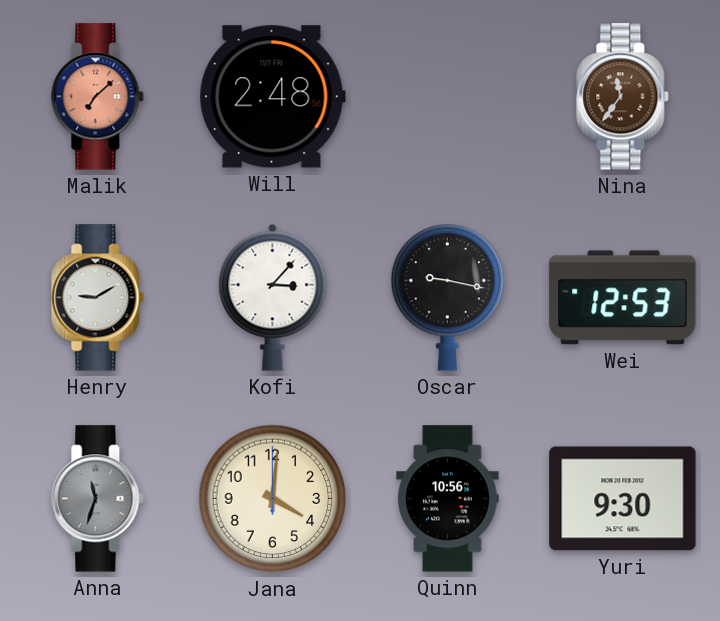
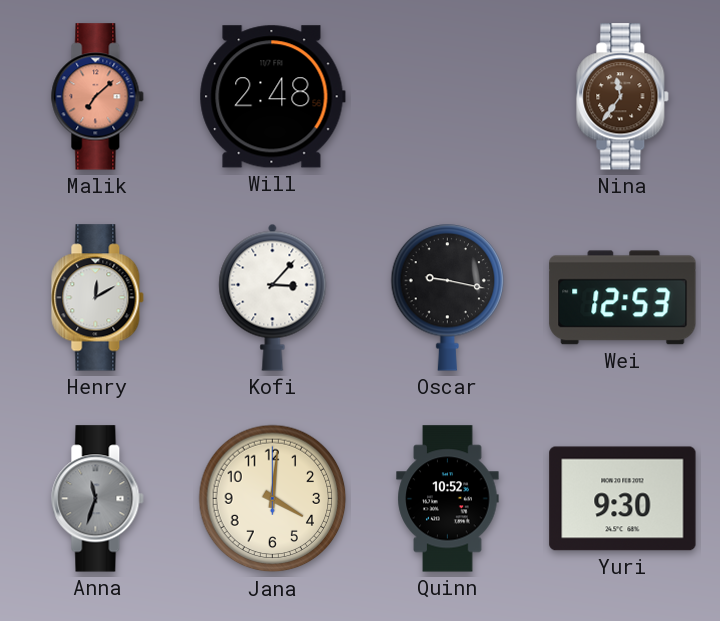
Henry: 9:10 -> 12:10
Quinn: 10:56 -> 10:52
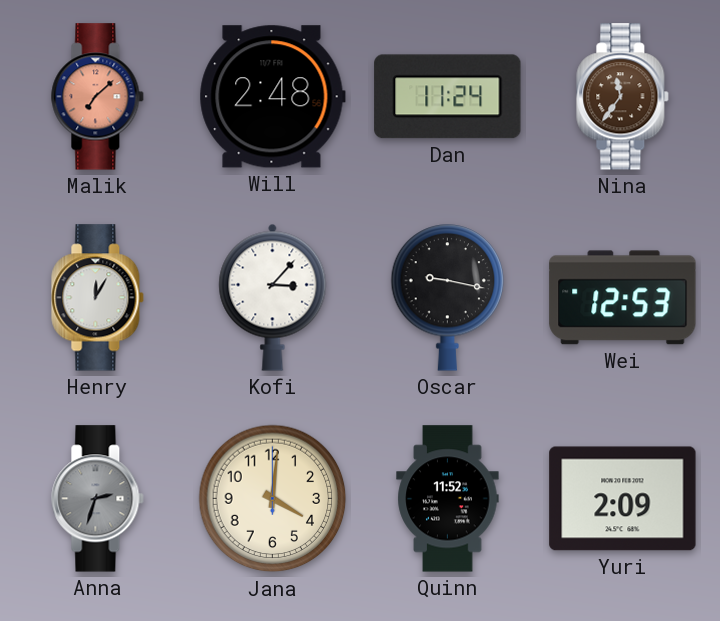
Dan: none -> 11:24
Henry: 12:10 -> 12:05
Anna: 11:33 -> 2:33
Quinn: 10:52 -> 11:52
Yuri: 9:30 -> 2:09
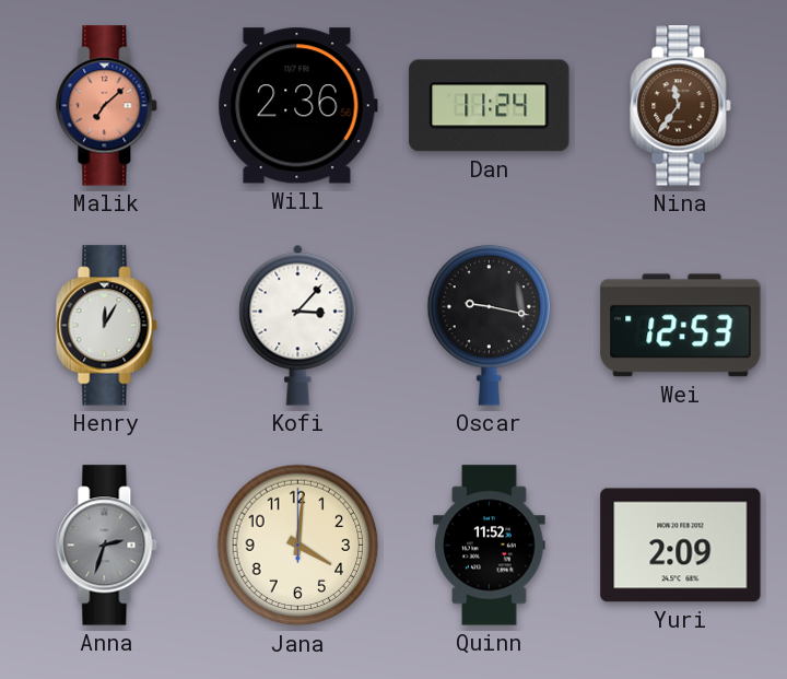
Will: 2:48 -> 2:36
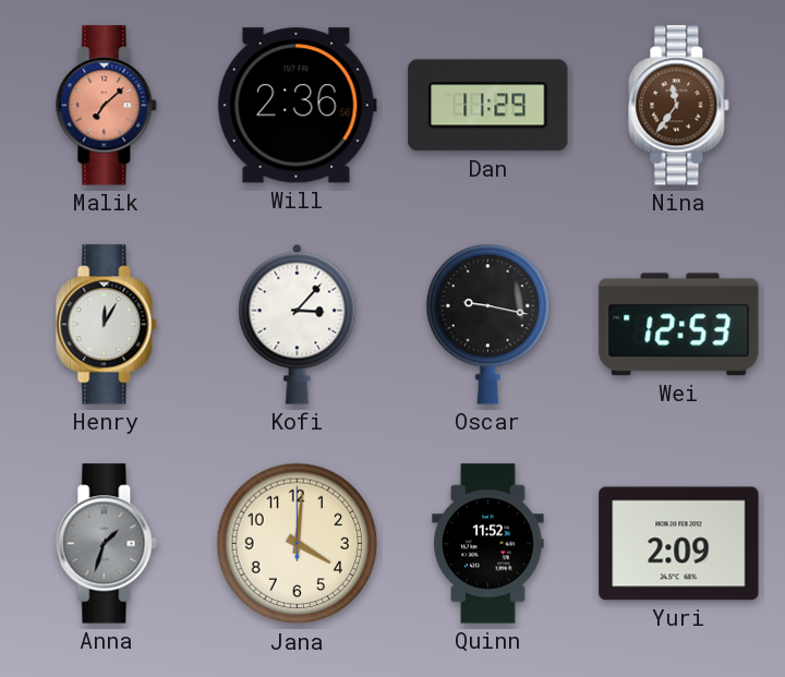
Dan: 11:24 -> 11:29
Anna: 2:33 -> 1:33
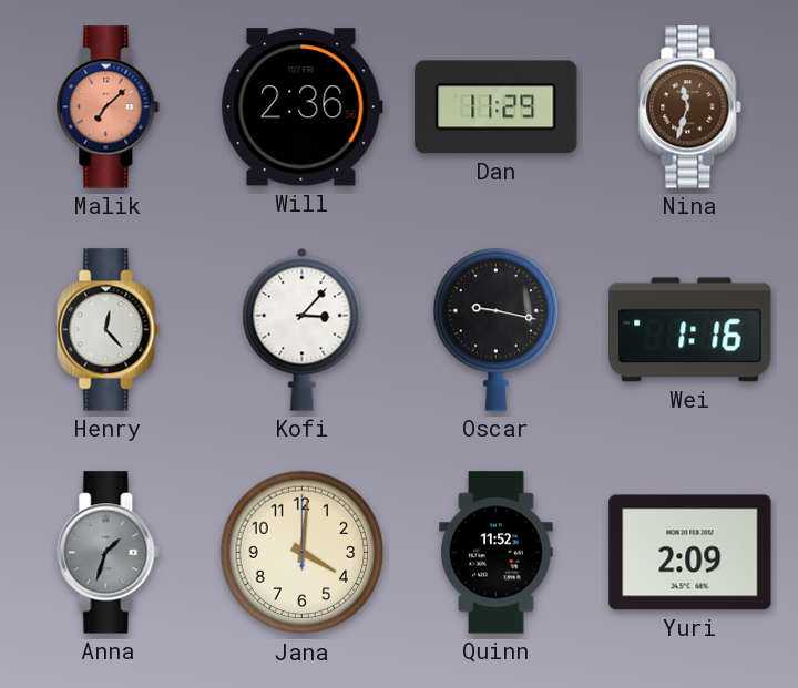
Nina: 11:36 -> 11:33
Henry: 12:05 -> 12:23
Wei: 12:53 -> 1:16
